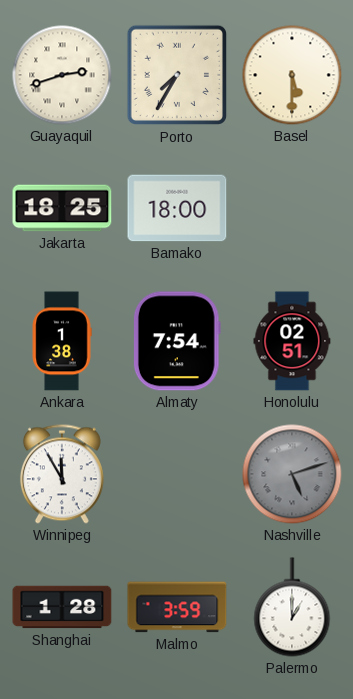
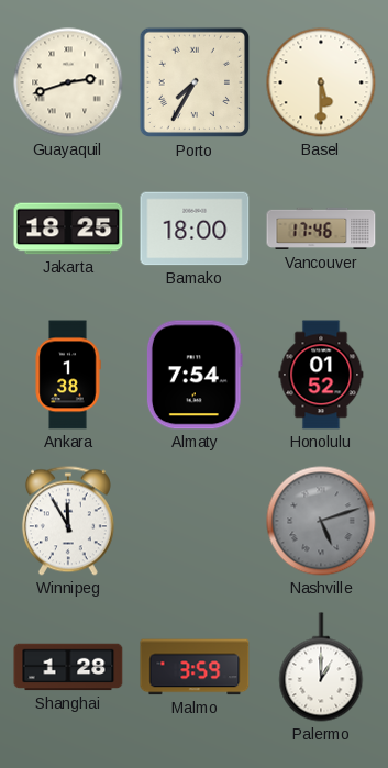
Vancouver: none -> 17:46
Honolulu: 02:51 -> 01:52
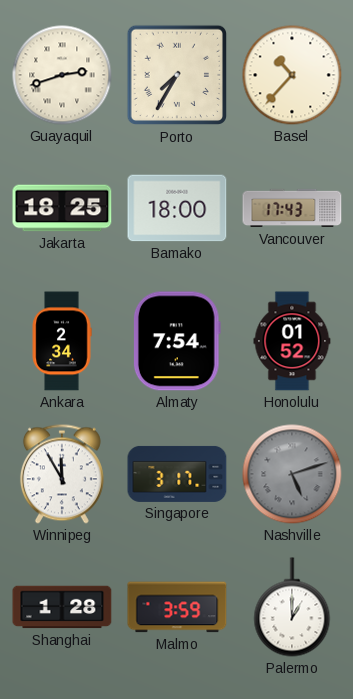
Basel: 5:30 -> 10:37
Vancouver: 17:46 -> 17:43
Ankara: 1:38 -> 2:34
Singapore: none -> 3:17
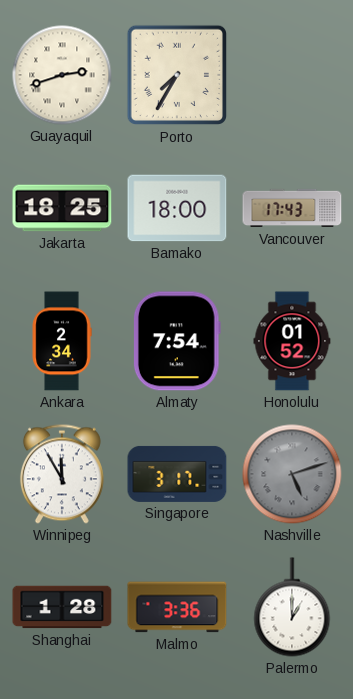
Basel: 10:37 -> none
Malmo: 3:59 -> 3:36
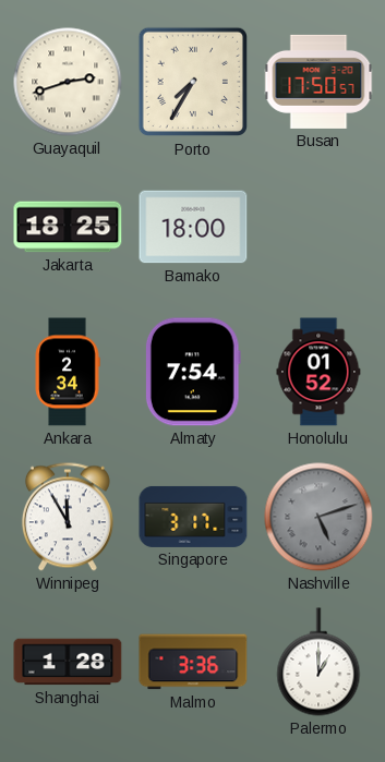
Busan: none -> 17:50
Vancouver: 17:43 -> none
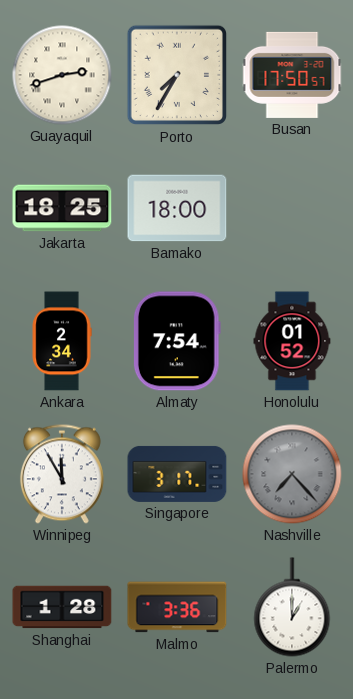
Nashville: 5:12 -> 7:23
